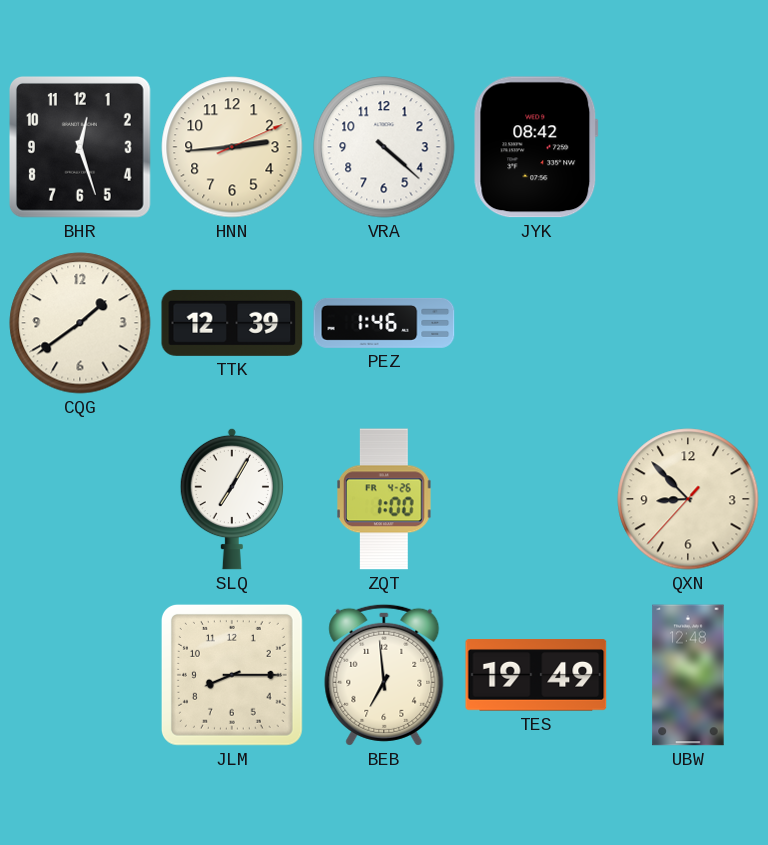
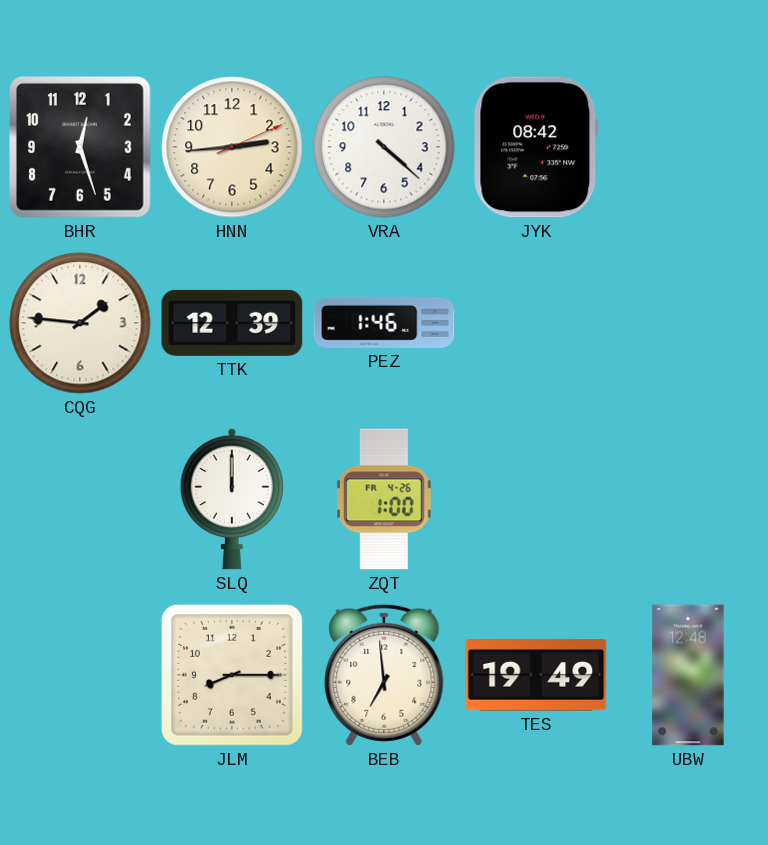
CQG: 1:39 -> 1:46
SLQ: 7:05 -> 12:00
QXN: 8:52 -> none
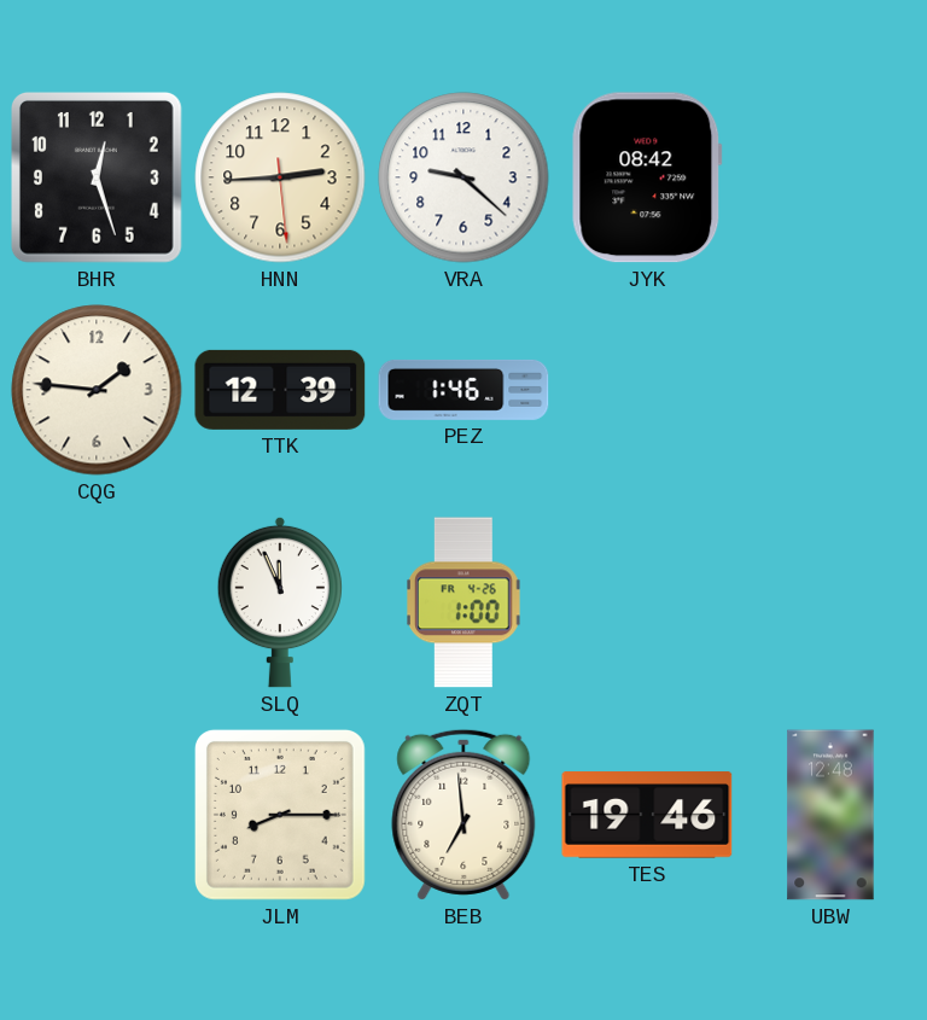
HNN: 2:44:11 -> 2:44:29
VRA: 4:22 -> 9:22
SLQ: 12:00 -> 11:56
TES: 19:49 -> 19:46
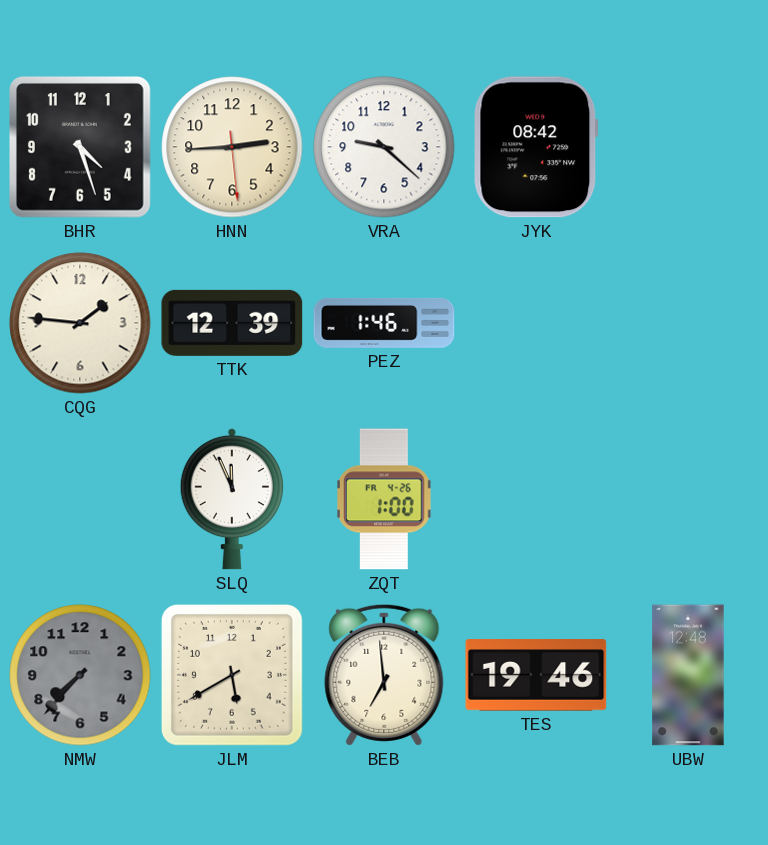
BHR: 12:27 -> 4:27
NMW: none -> 7:37
JLM: 8:15 -> 5:40
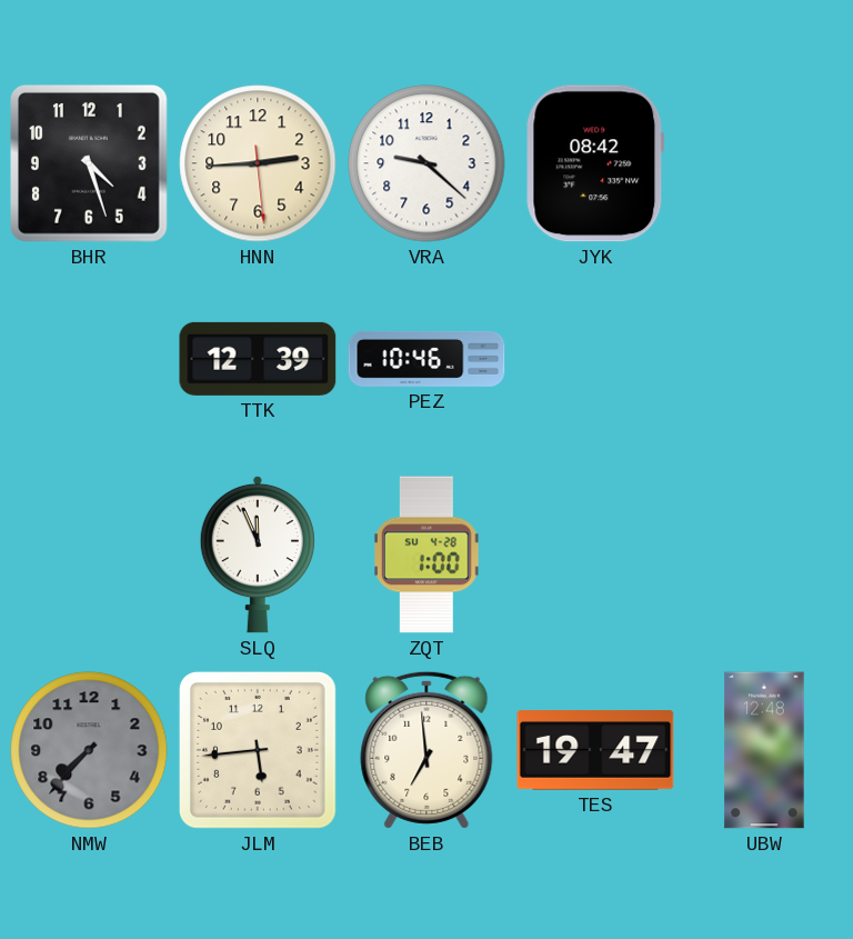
CQG: 1:46 -> none
PEZ: 1:46 -> 10:46
ZQT date: FR 4-26 -> SU 4-28
JLM: 5:40 -> 5:44
TES: 19:46 -> 19:47
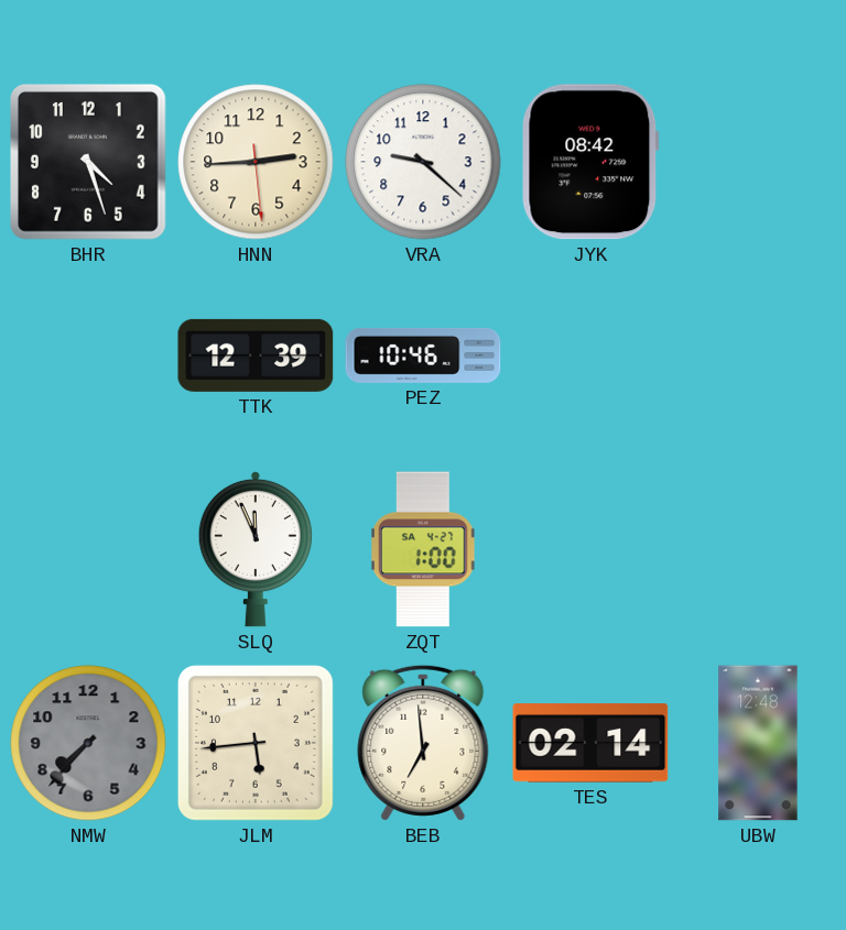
ZQT date: SU 4-28 -> SA 4-27
TES: 19:47 -> 02:14
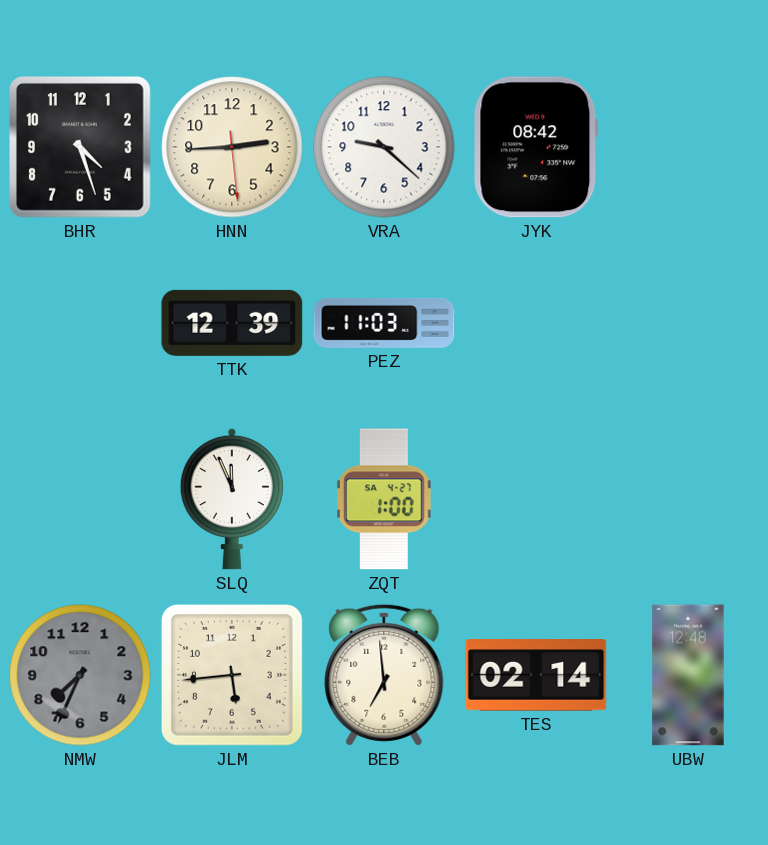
PEZ: 10:46 -> 11:03
NMW: 7:37 -> 7:34
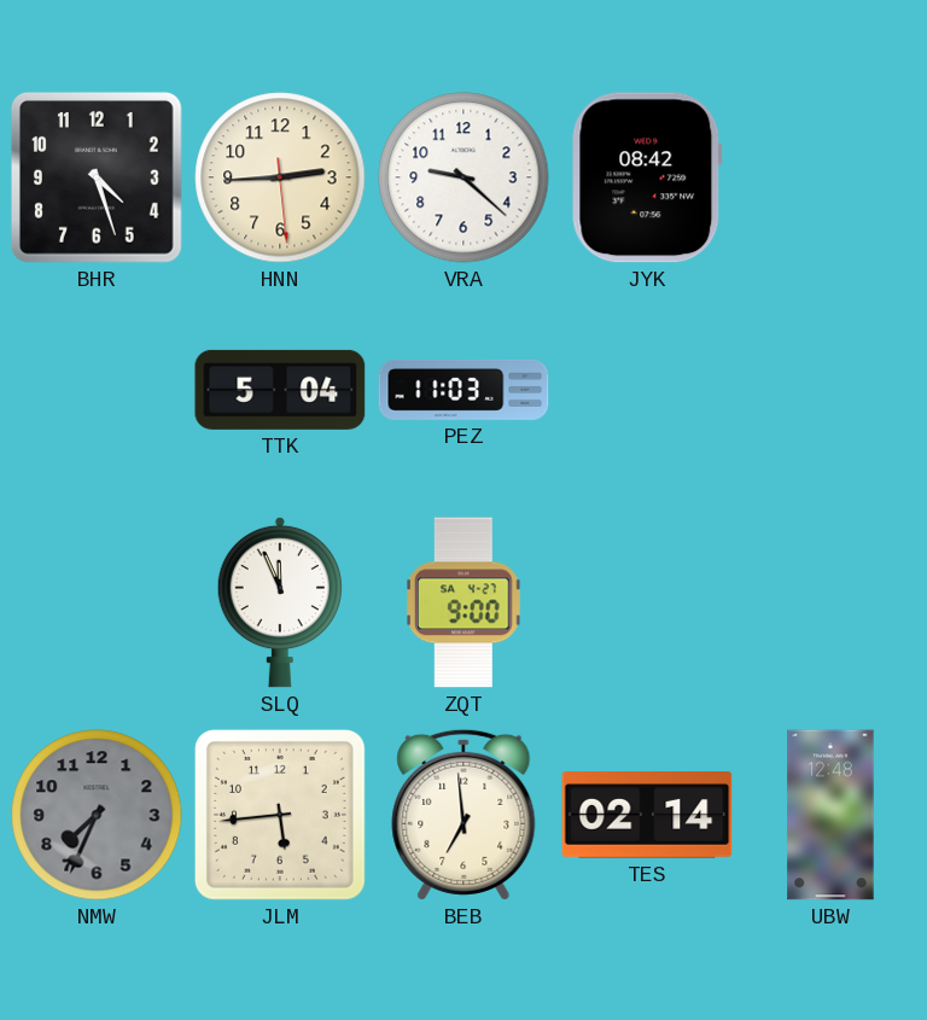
TTK: 12:39 -> 5:04
ZQT: 1:00 -> 9:00
